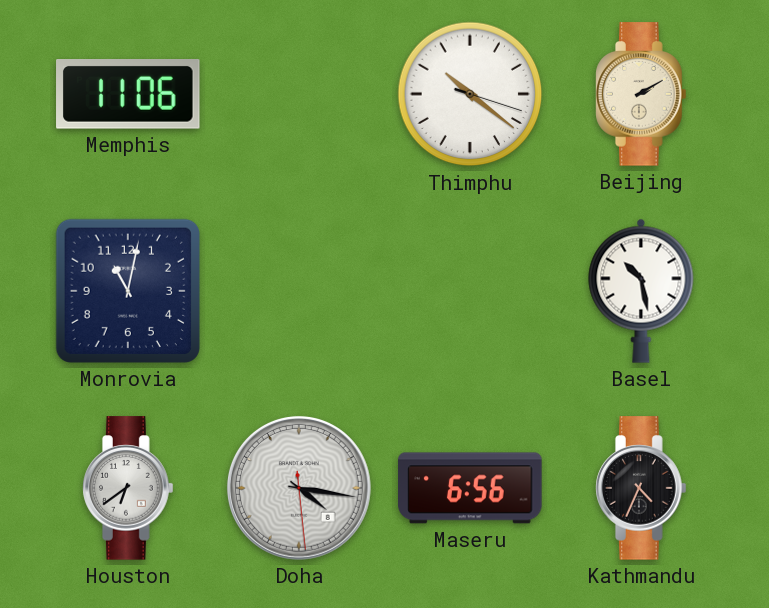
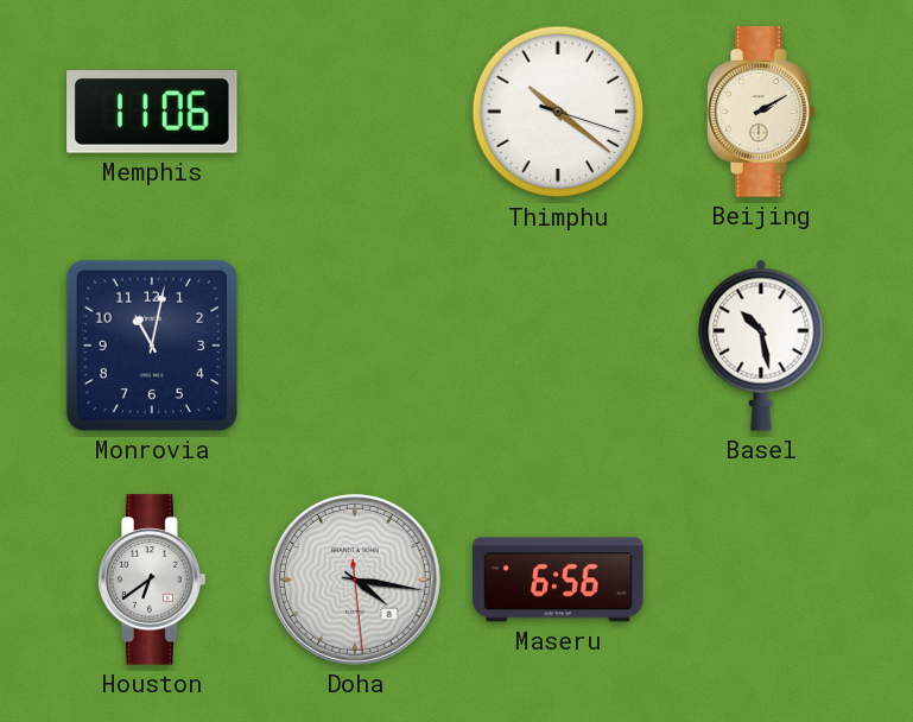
Kathmandu: 4:34 -> none
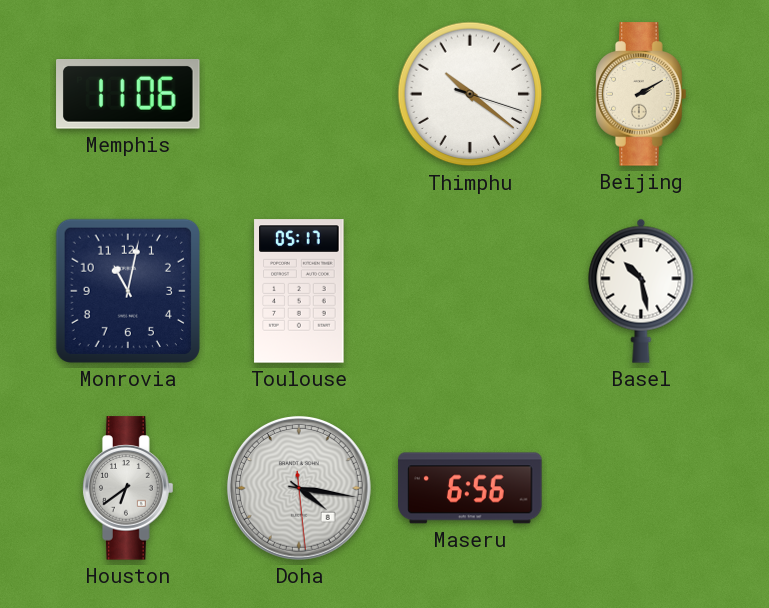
Toulouse: none -> 05:17
